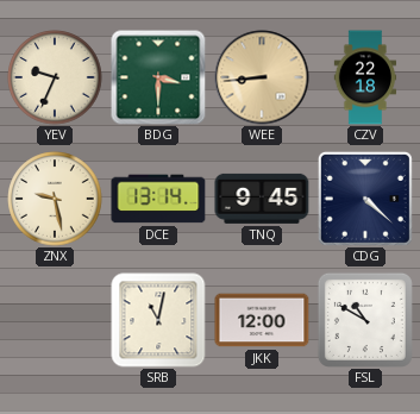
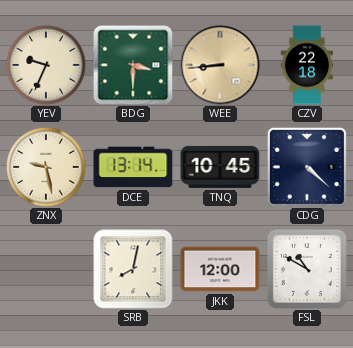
TNQ: 9:45 -> 10:45
SRB: 11:02 -> 8:02
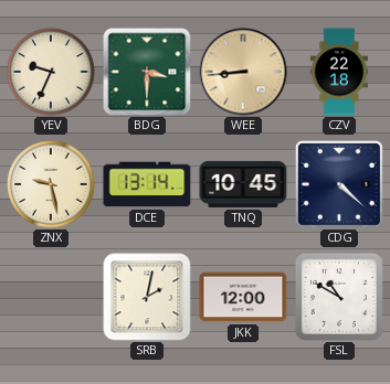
SRB: 8:02 -> 2:02
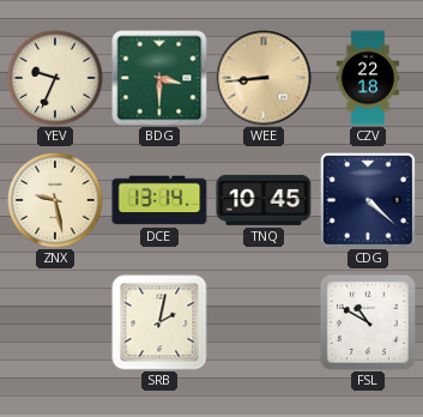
JKK: 12:00 -> none
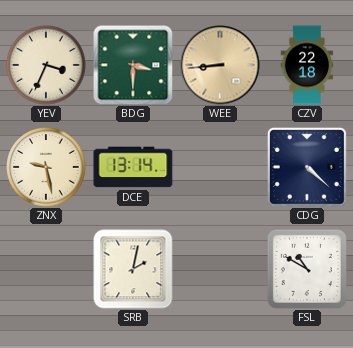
YEV: 9:34 -> 3:34
TNQ: 10:45 -> none
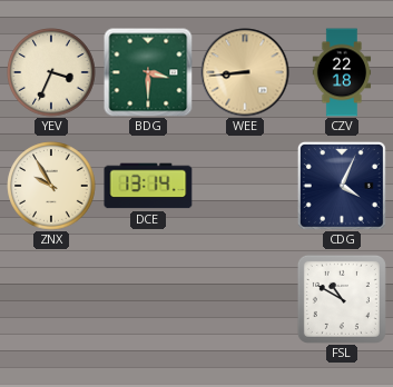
ZNX: 9:28 -> 9:55
CDG: 4:22 -> 4:04
SRB: 2:02 -> none
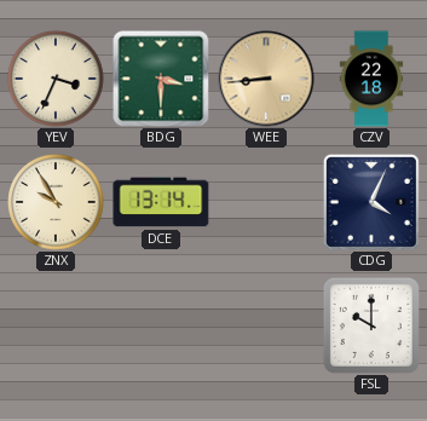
FSL: 10:50 -> 10:00
